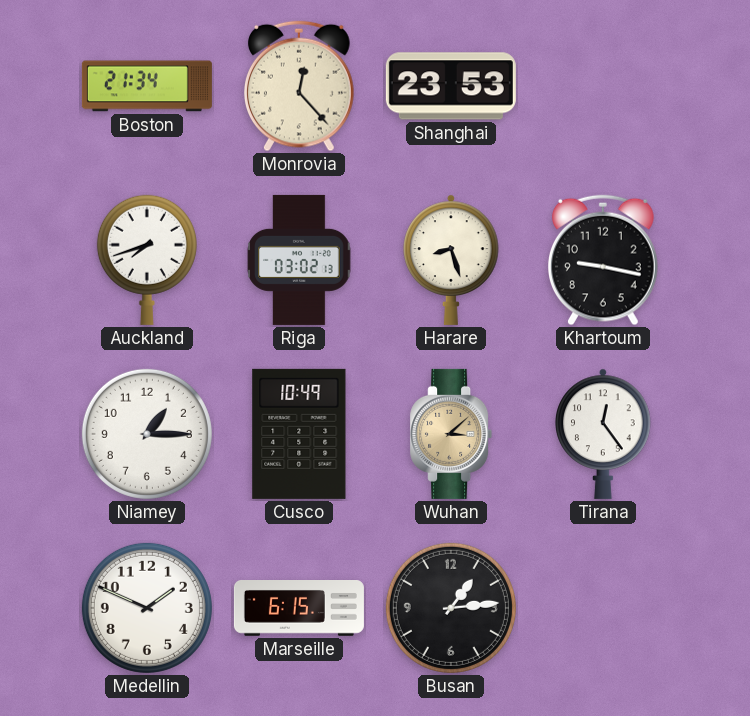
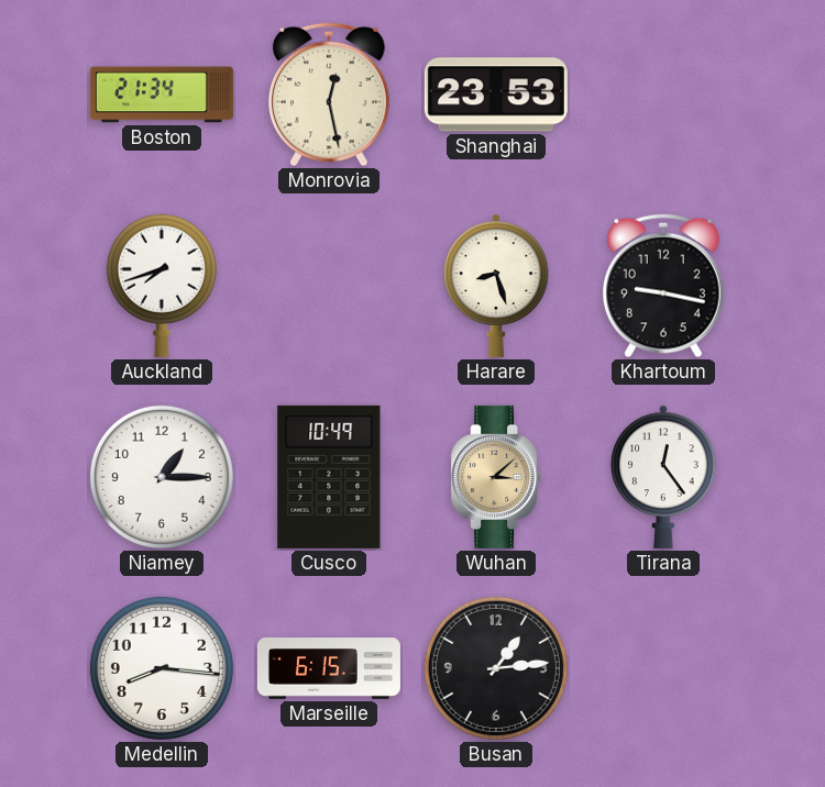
Monrovia: 12:23 -> 12:28
Riga: 03:02 -> none
Medellin: 1:49 -> 8:16
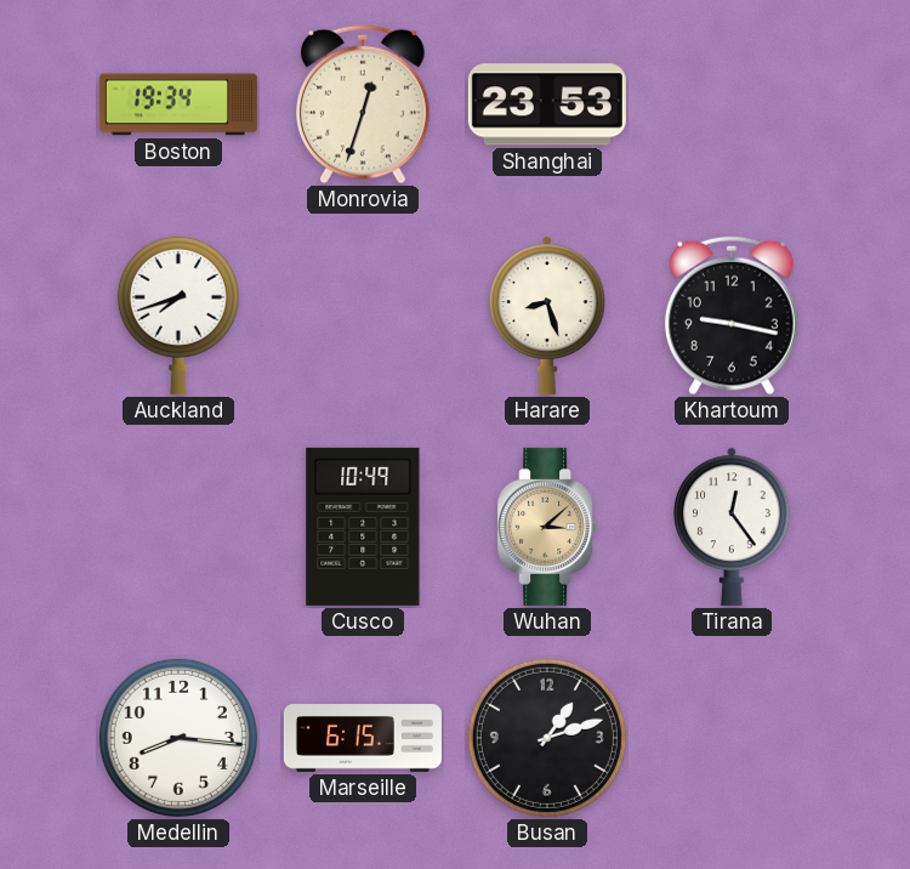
Boston: 21:34 -> 19:34
Monrovia: 12:28 -> 12:33
Niamey: 1:15 -> none
Busan: 1:14 -> 1:12
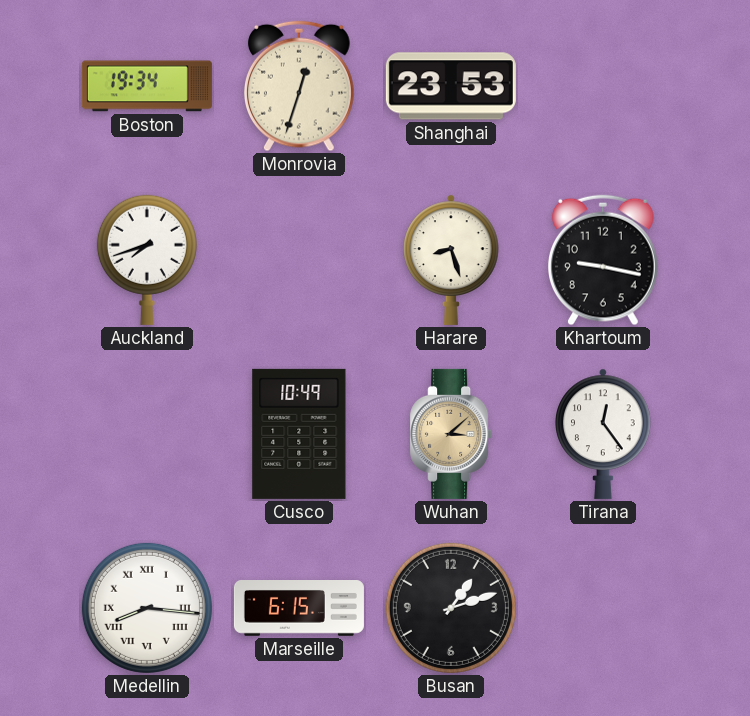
Medellin numerals: Arabic -> Roman
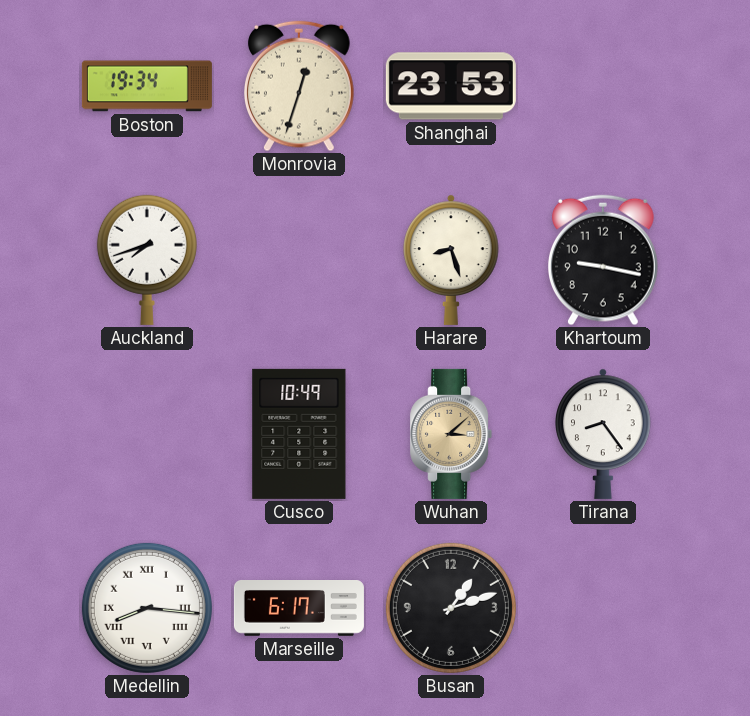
Tirana: 12:24 -> 8:24
Marseille: 6:15 -> 6:17
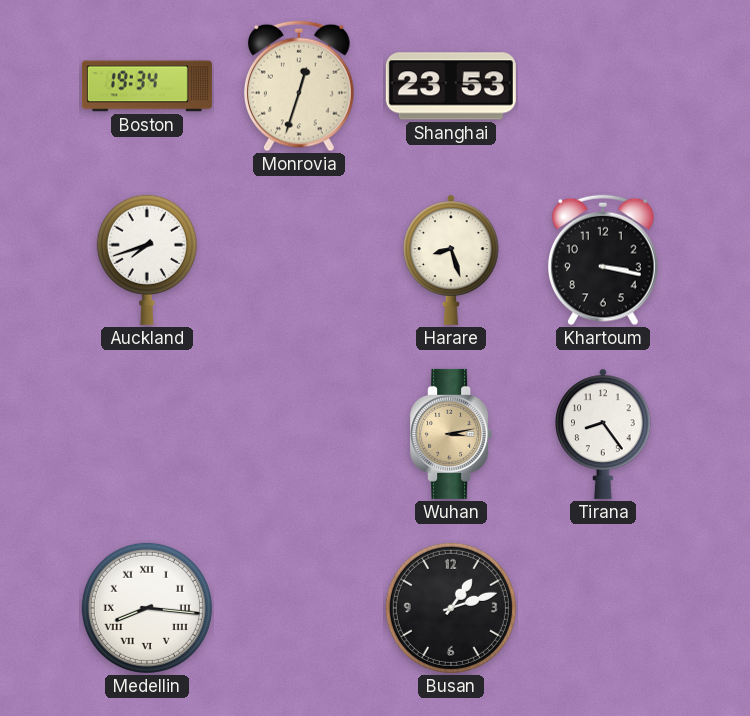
Khartoum: 9:17 -> 3:17
Cusco: 10:49 -> none
Wuhan: 3:08 -> 3:13
Marseille: 6:17 -> none
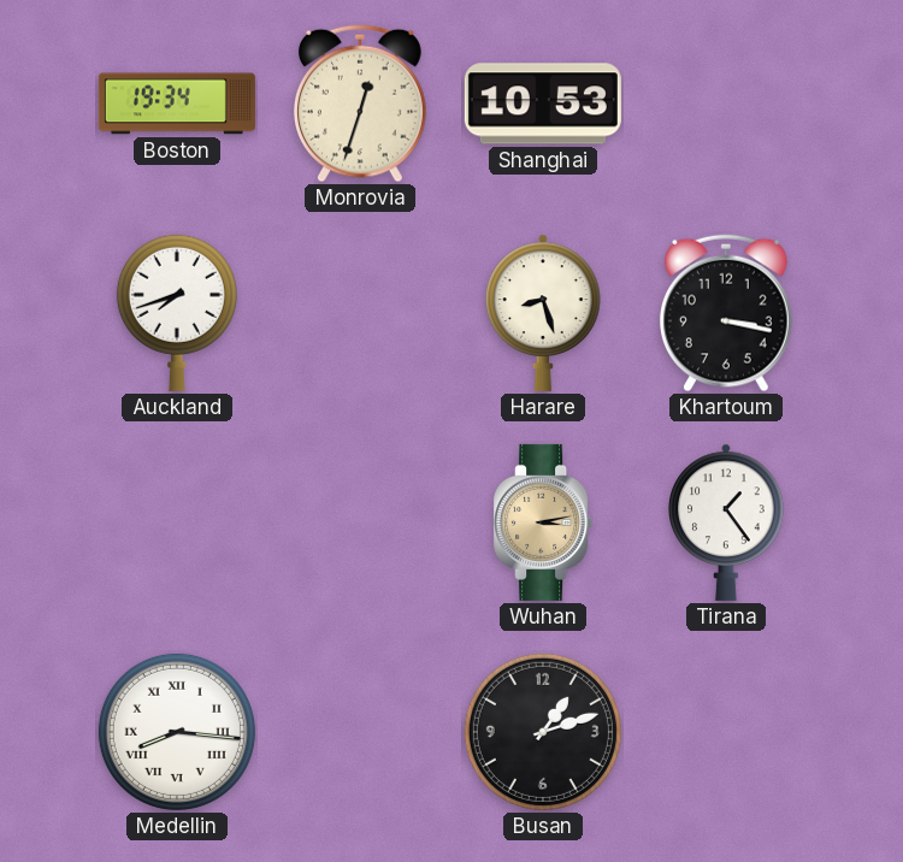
Shanghai: 23:53 -> 10:53
Tirana: 8:24 -> 1:24
